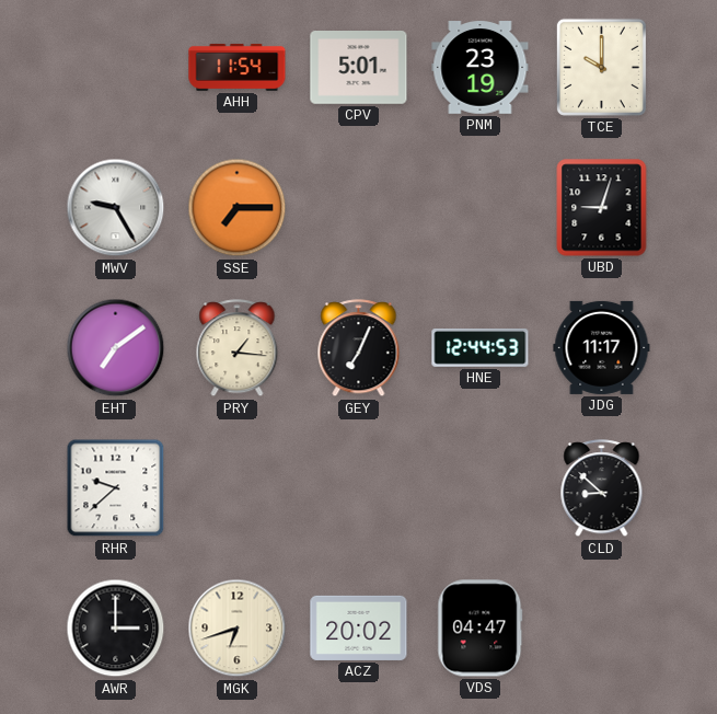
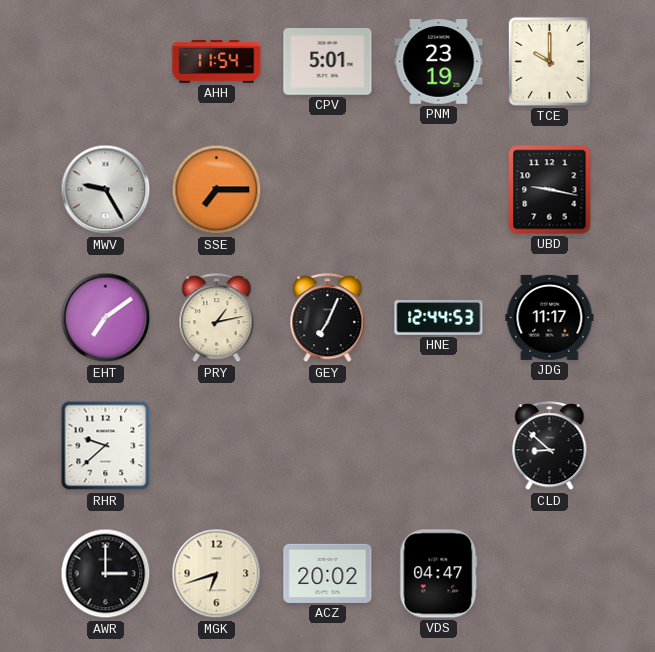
UBD: 9:03 -> 9:17
PRY: 1:16 -> 1:13
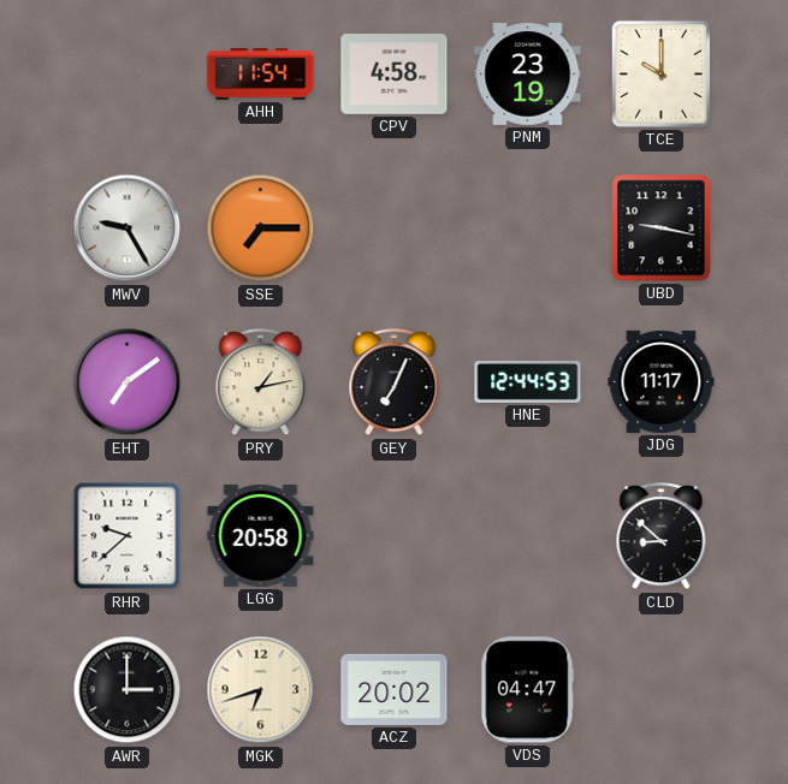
CPV: 5:01 -> 4:58
LGG: none -> 20:58
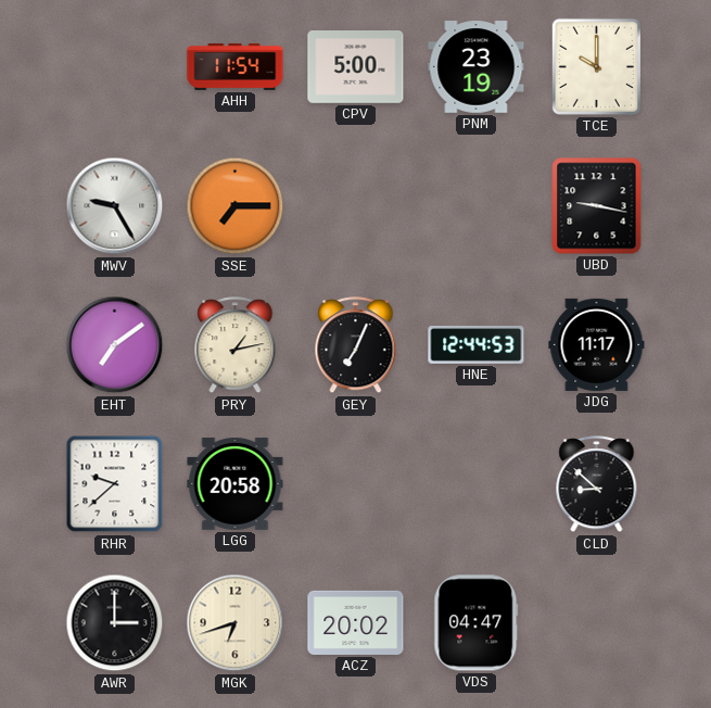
CPV: 4:58 -> 5:00
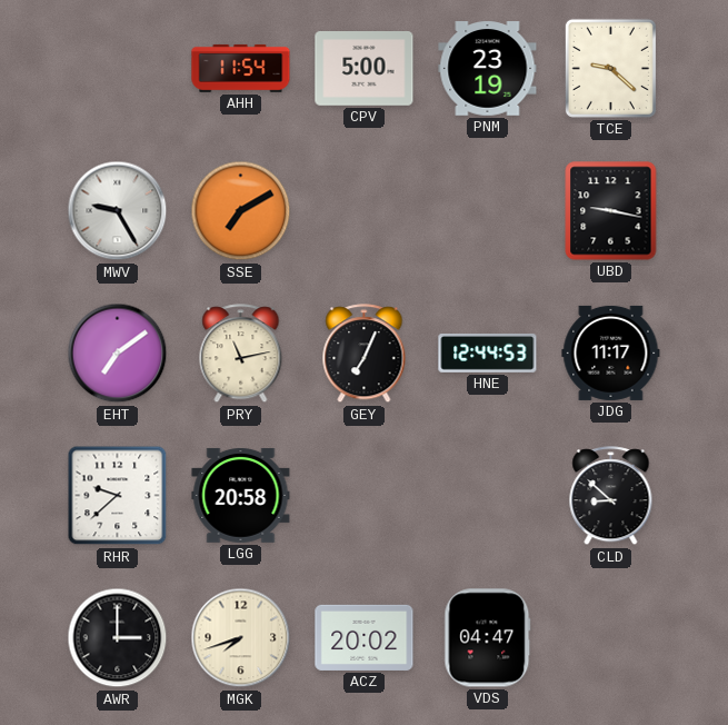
TCE: 10:00 -> 9:22
SSE: 7:15 -> 7:10
PRY: 1:13 -> 11:13
MGK: 6:42 -> 7:42
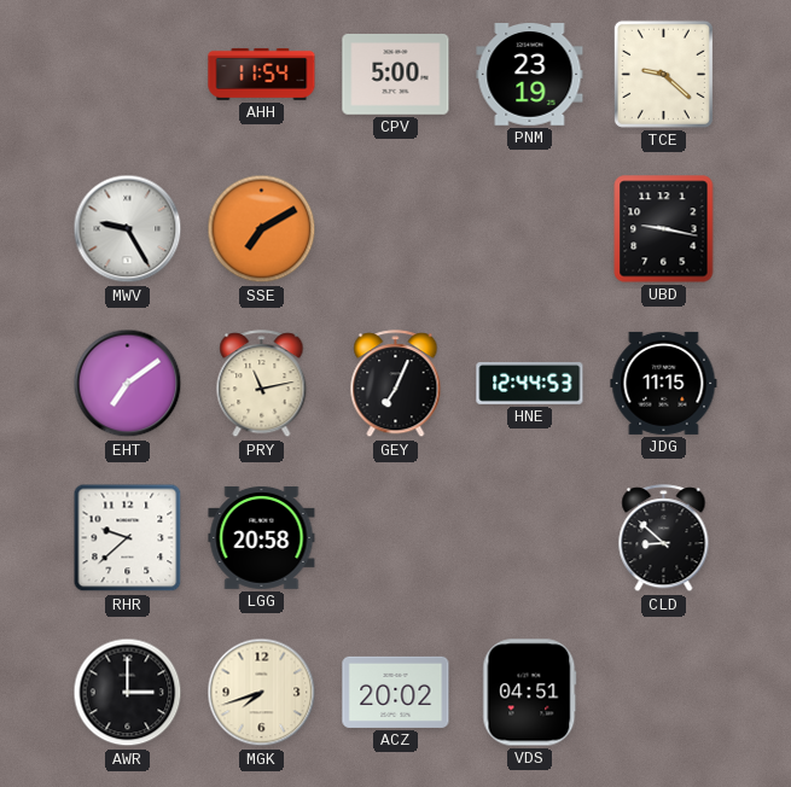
JDG: 11:17 -> 11:15
VDS: 04:47 -> 04:51
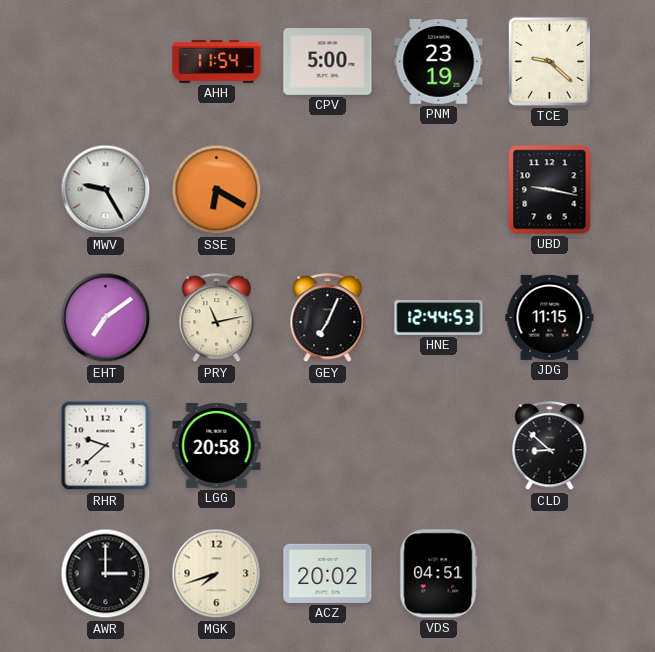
SSE: 7:10 -> 6:20
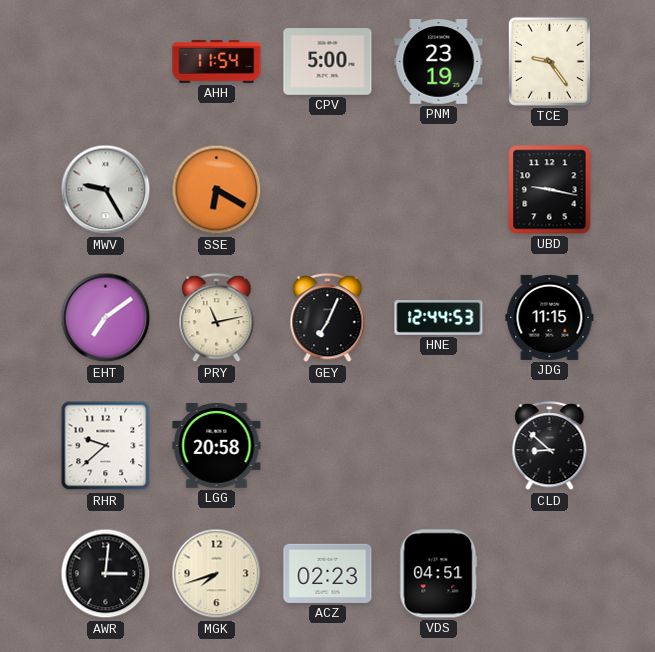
TCE: 9:22 -> 9:24
AWR: 3:00 -> 3:01
ACZ: 20:02 -> 02:23
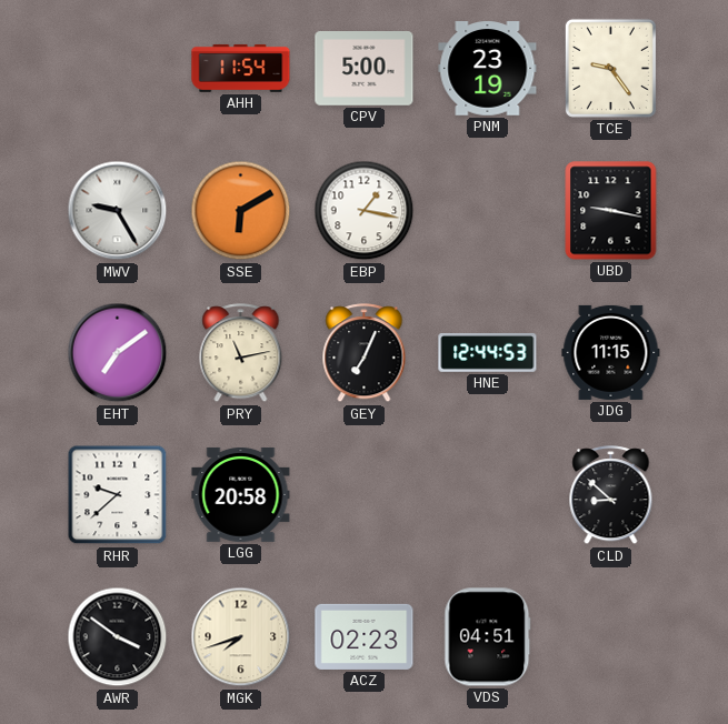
SSE: 6:20 -> 6:10
EBP: none -> 1:17
AWR: 3:01 -> 3:51
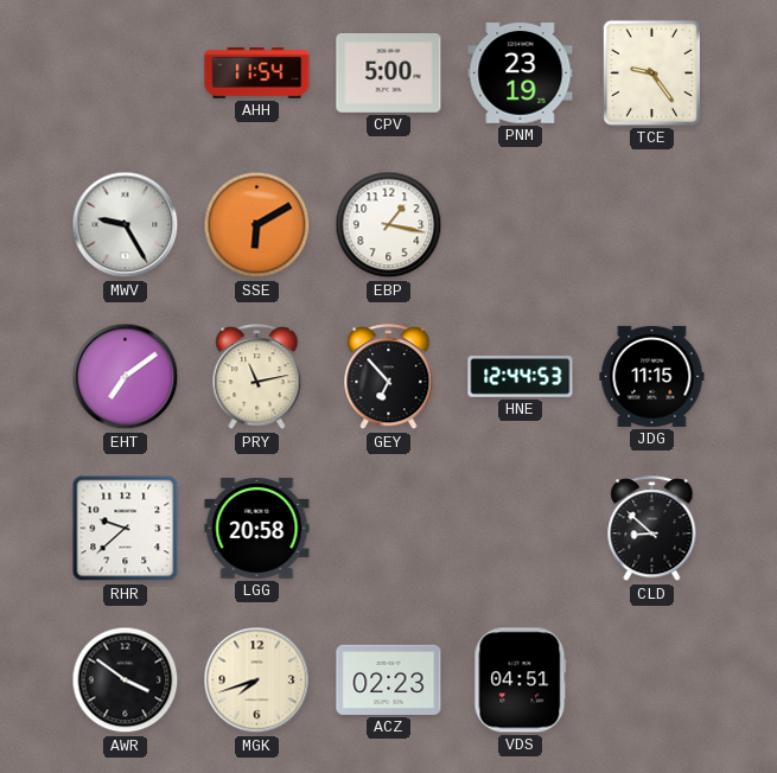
UBD: 9:17 -> none
GEY: 7:04 -> 6:53
